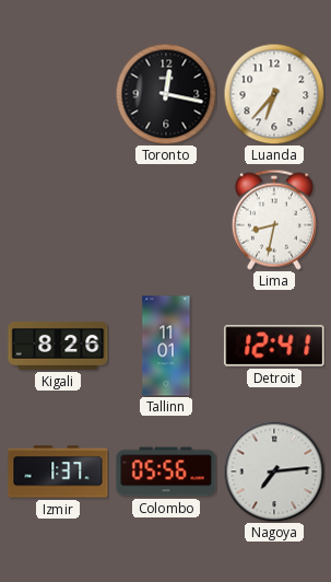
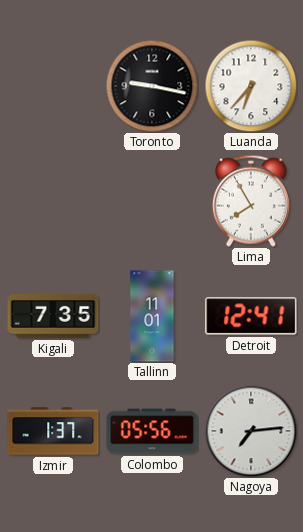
Toronto: 12:17 -> 9:17
Lima: 8:32 -> 7:55
Kigali: 8:26 -> 7:35
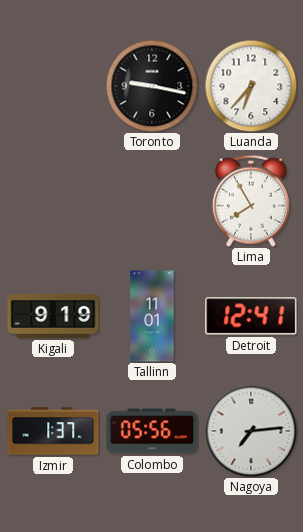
Kigali: 7:35 -> 9:19
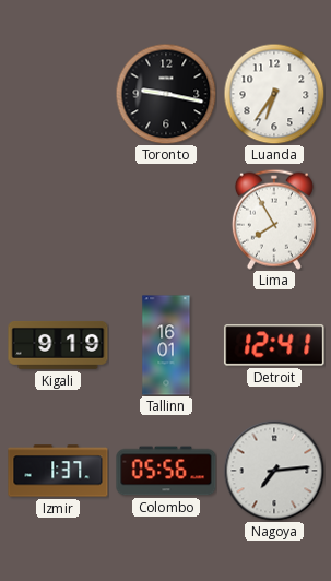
Luanda: 6:37 -> 6:36
Tallinn: 11:01 -> 16:01
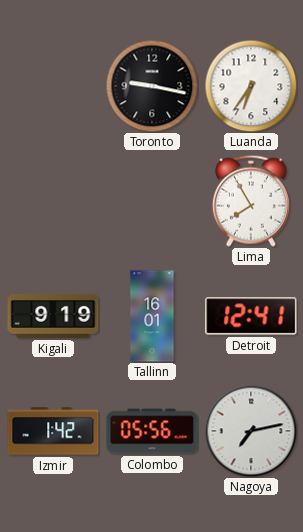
Izmir: 1:37 -> 1:42
Nagoya: 7:14 -> 7:13
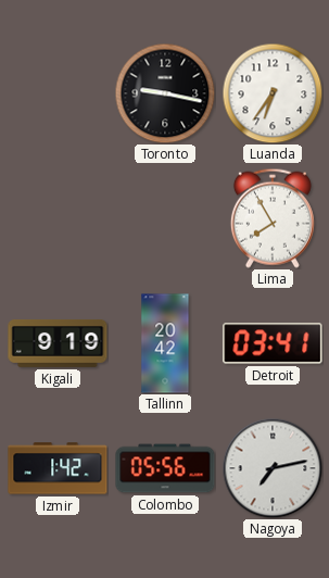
Tallinn: 16:01 -> 20:42
Detroit: 12:41 -> 03:41
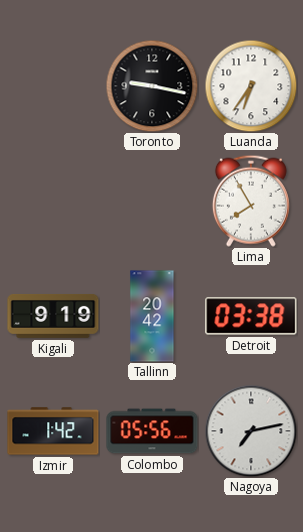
Detroit: 03:41 -> 03:38
